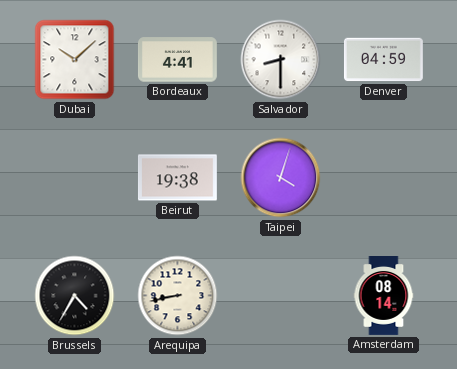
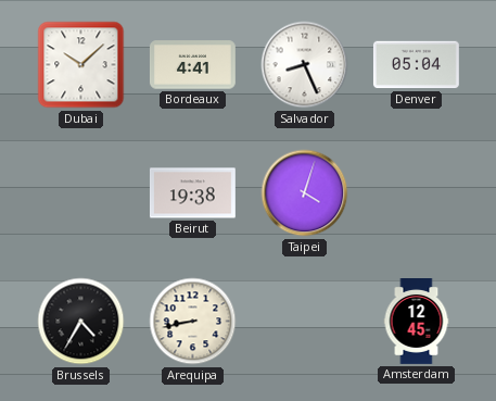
Salvador: 8:30 -> 8:26
Denver: 04:59 -> 05:04
Amsterdam: 08:14 -> 12:45
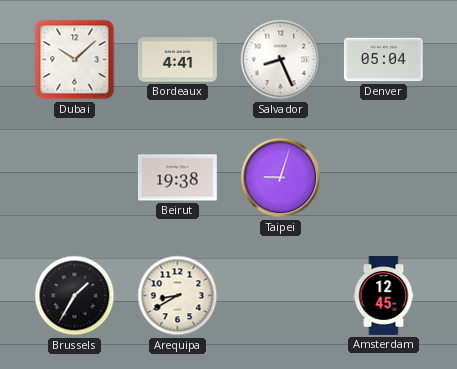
Taipei: 4:03 -> 9:03
Brussels: 4:35 -> 1:35
Arequipa: 8:43 -> 8:40
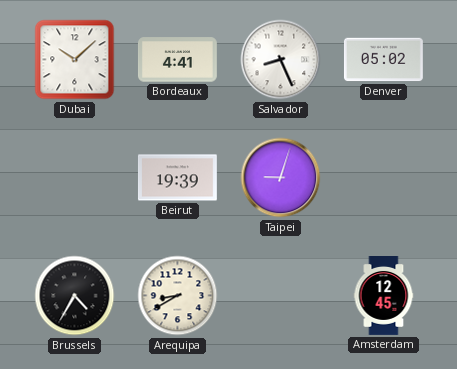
Denver: 05:04 -> 05:02
Beirut: 19:38 -> 19:39
Brussels: 1:35 -> 4:35
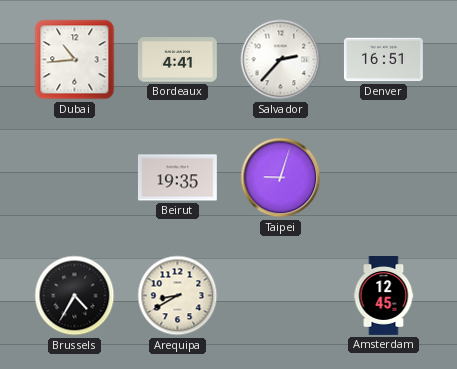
Dubai: 10:08 -> 10:44
Salvador: 8:26 -> 2:37
Denver: 05:02 -> 16:51
Beirut: 19:39 -> 19:35
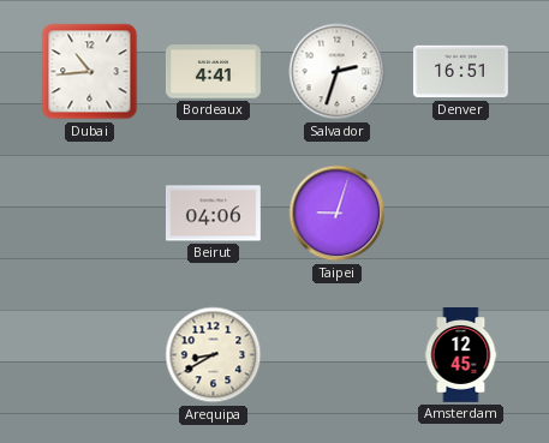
Salvador: 2:37 -> 2:33
Beirut: 19:35 -> 04:06
Brussels: 4:35 -> none
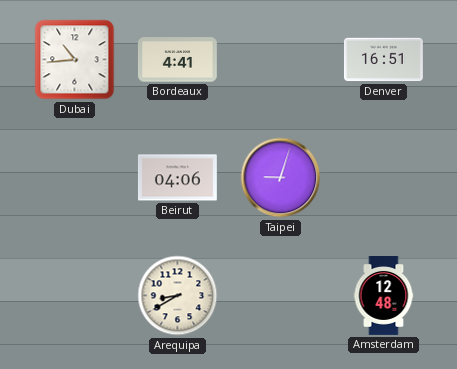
Salvador: 2:33 -> none
Amsterdam: 12:45 -> 12:48
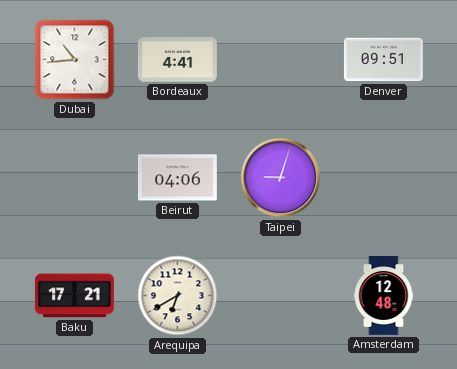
Denver: 16:51 -> 09:51
Baku: none -> 17:21
Arequipa: 8:40 -> 6:40
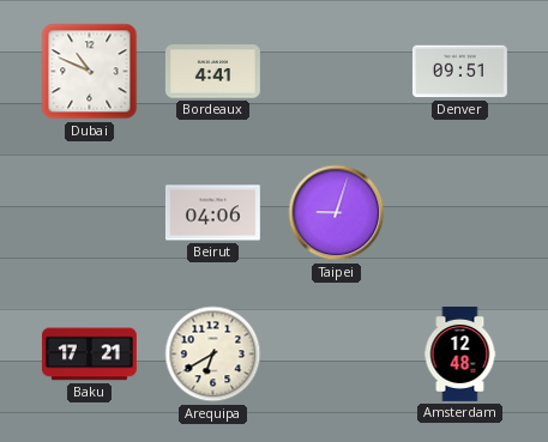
Dubai: 10:44 -> 10:49
